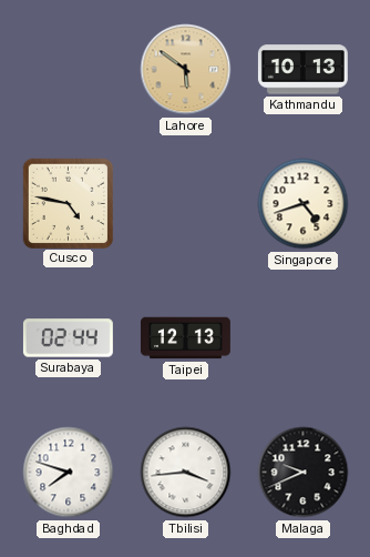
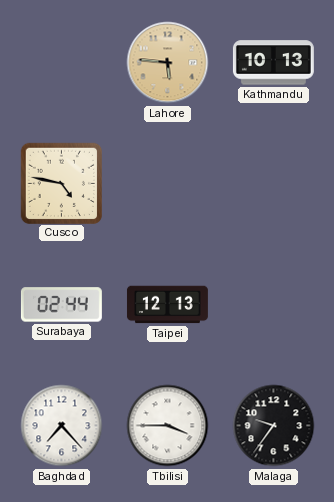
Lahore: 5:51 -> 5:46
Singapore: 4:42 -> none
Baghdad: 7:48 -> 7:23
Tbilisi: 3:44 -> 3:45
Malaga: 9:41 -> 9:36
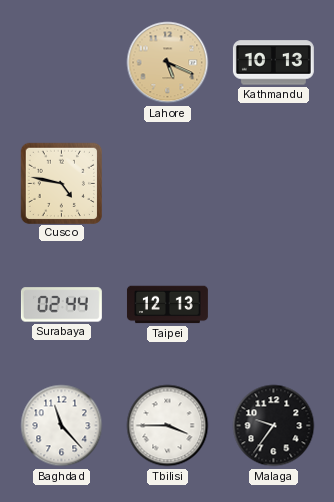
Lahore: 5:46 -> 5:19
Baghdad: 7:23 -> 11:23
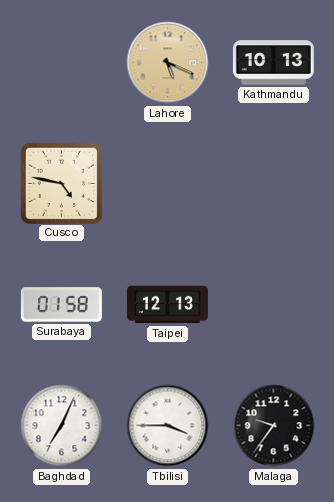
Surabaya: 02:44 -> 01:58
Baghdad: 11:23 -> 7:04
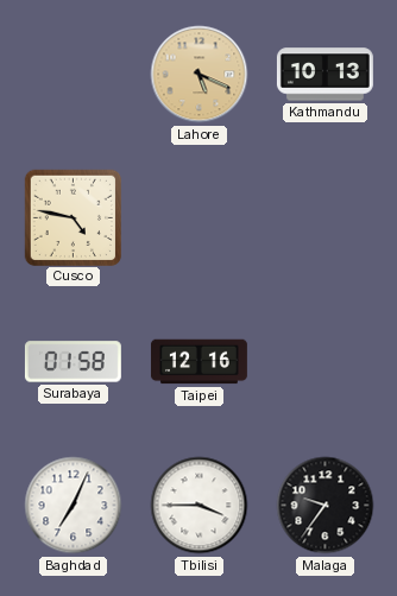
Taipei: 12:13 -> 12:16
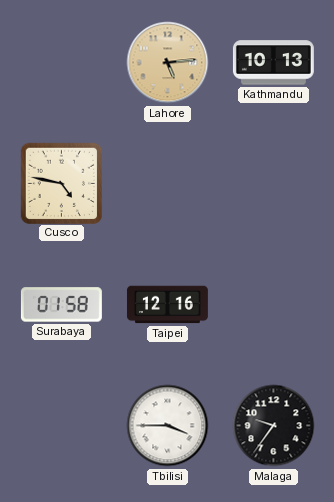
Lahore: 5:19 -> 5:14
Baghdad: 7:04 -> none
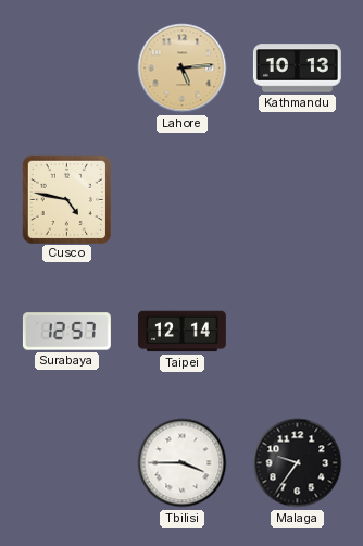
Surabaya: 01:58 -> 12:57
Taipei: 12:16 -> 12:14
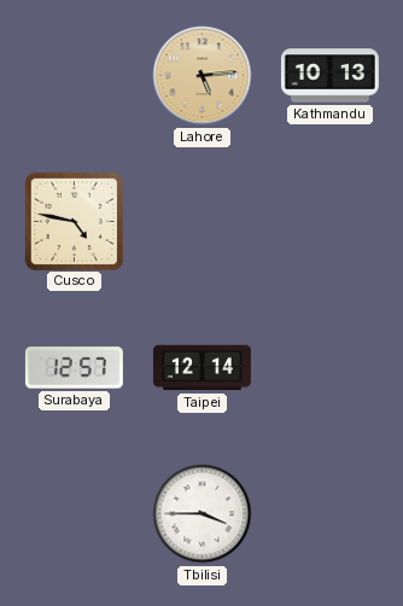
Malaga: 9:36 -> none
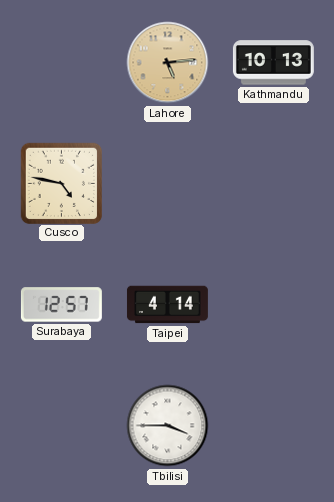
Taipei: 12:14 -> 4:14
